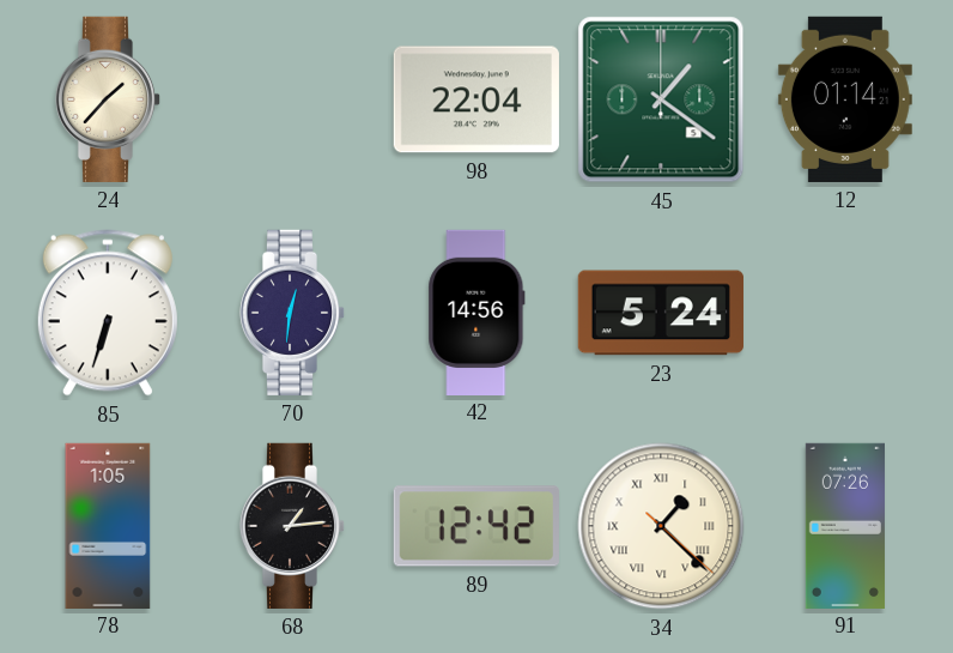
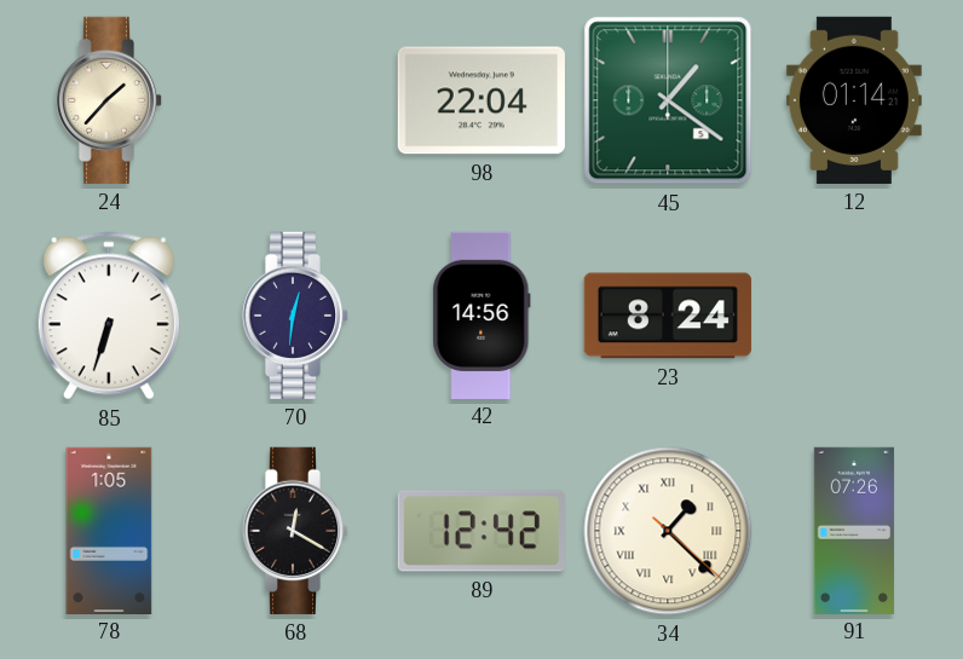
23: 5:24 -> 8:24
68: 1:14 -> 12:20
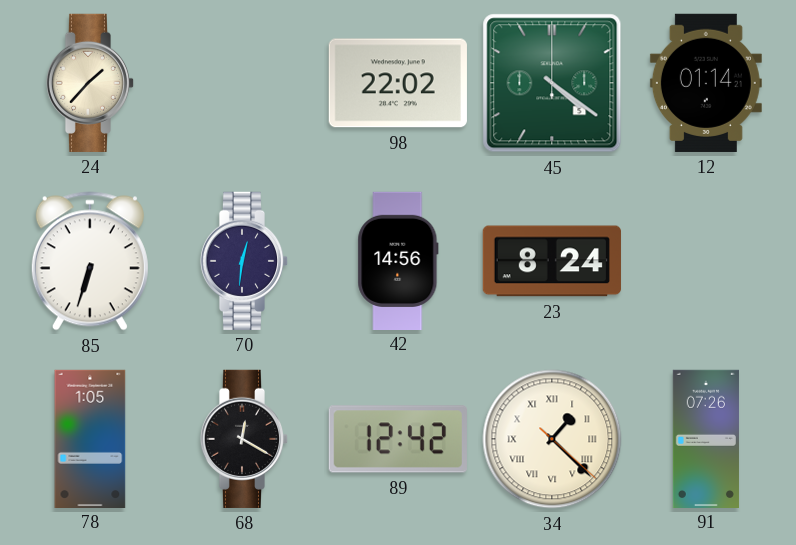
98: 22:04 -> 22:02
45: 1:21 -> 4:21
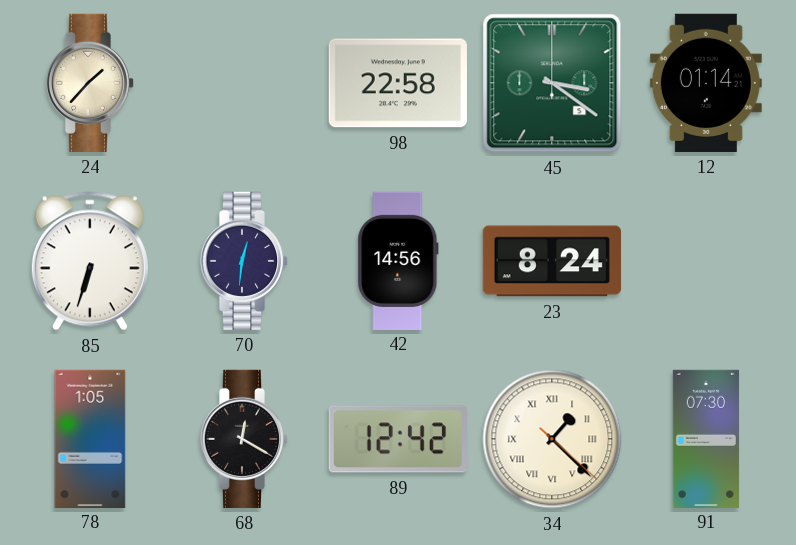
98: 22:02 -> 22:58
45: 4:21 -> 3:21
91: 07:26 -> 07:30
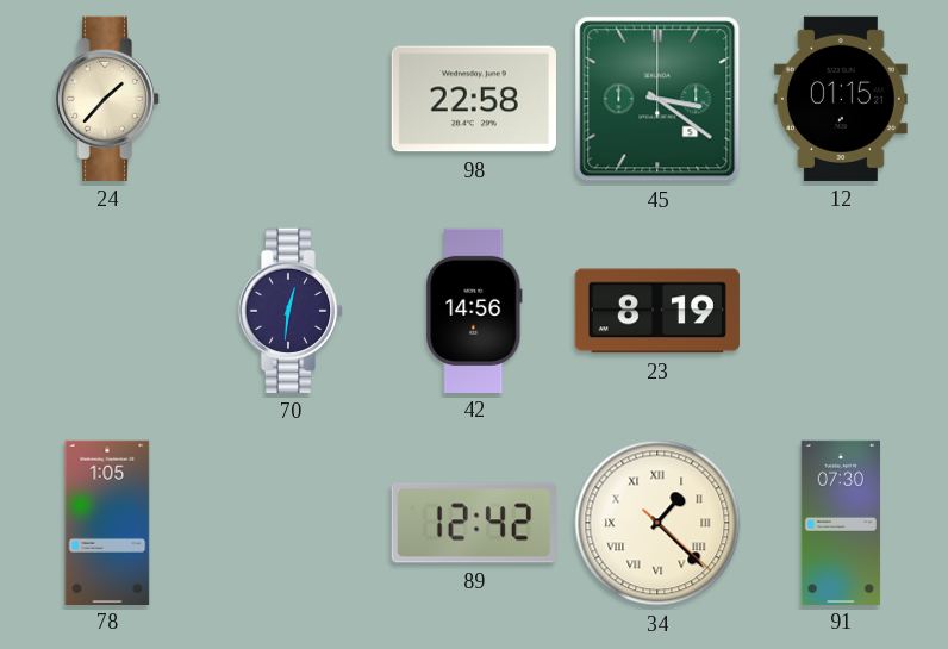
12: 01:14 -> 01:15
85: 6:33 -> none
23: 8:24 -> 8:19
68: 12:20 -> none
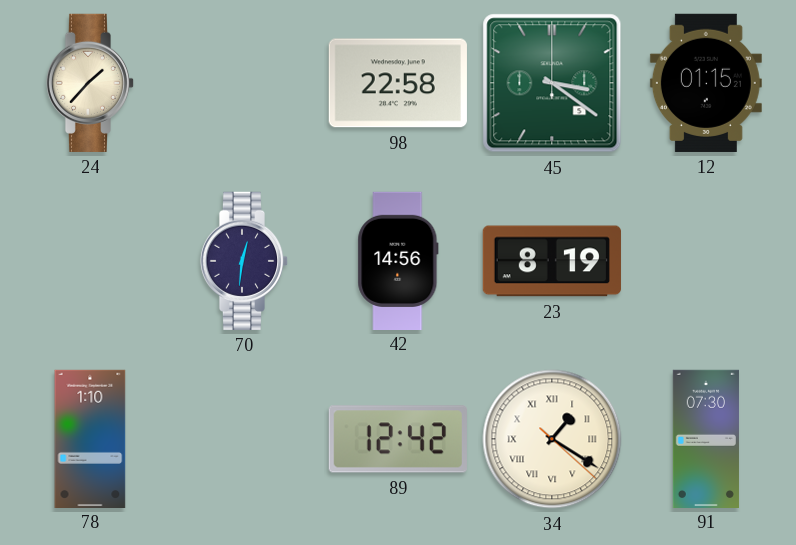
78: 1:05 -> 1:10
34: 1:22 -> 1:20
